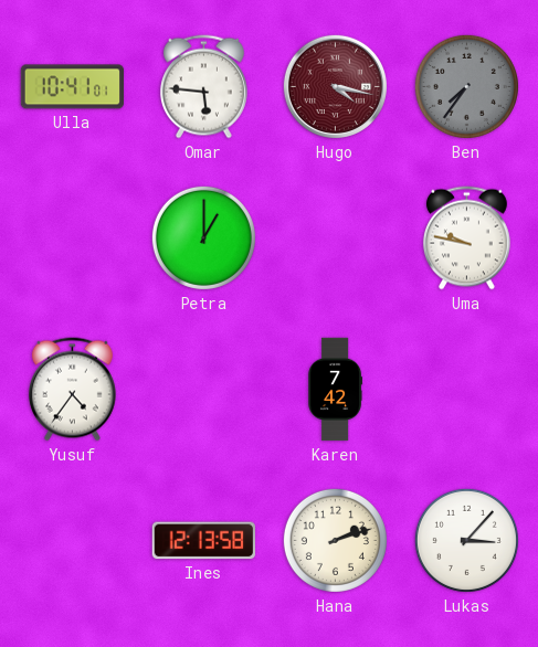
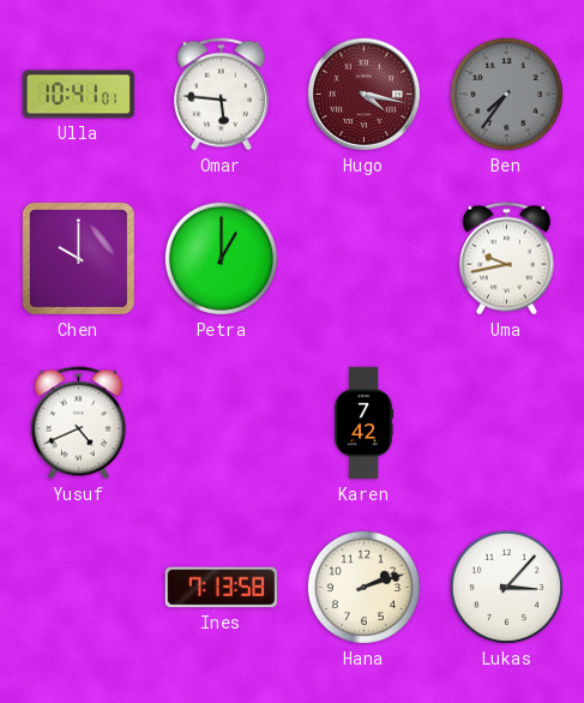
Chen: none -> 10:00
Uma: 9:47 -> 9:43
Yusuf: 4:36 -> 4:41
Ines: 12:13 -> 7:13
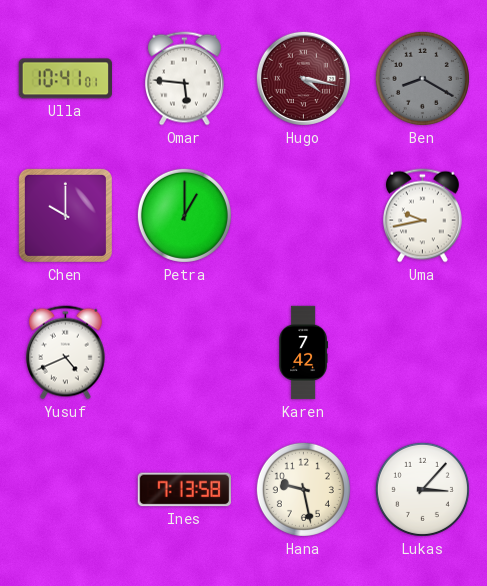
Ben: 7:36 -> 8:20
Hana: 2:12 -> 9:28
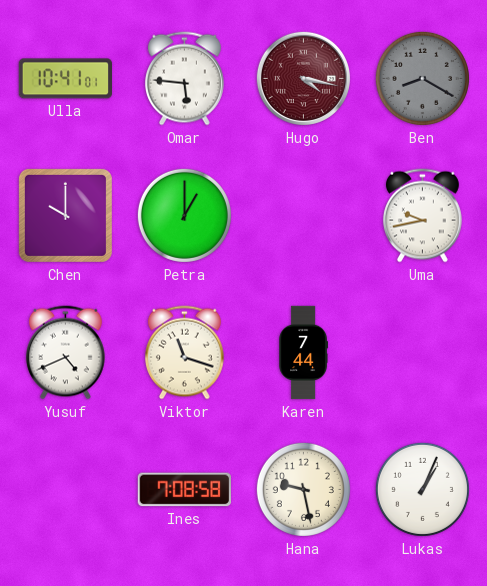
Viktor: none -> 11:18
Karen: 7:42 -> 7:44
Ines: 7:13 -> 7:08
Lukas: 3:07 -> 1:04
